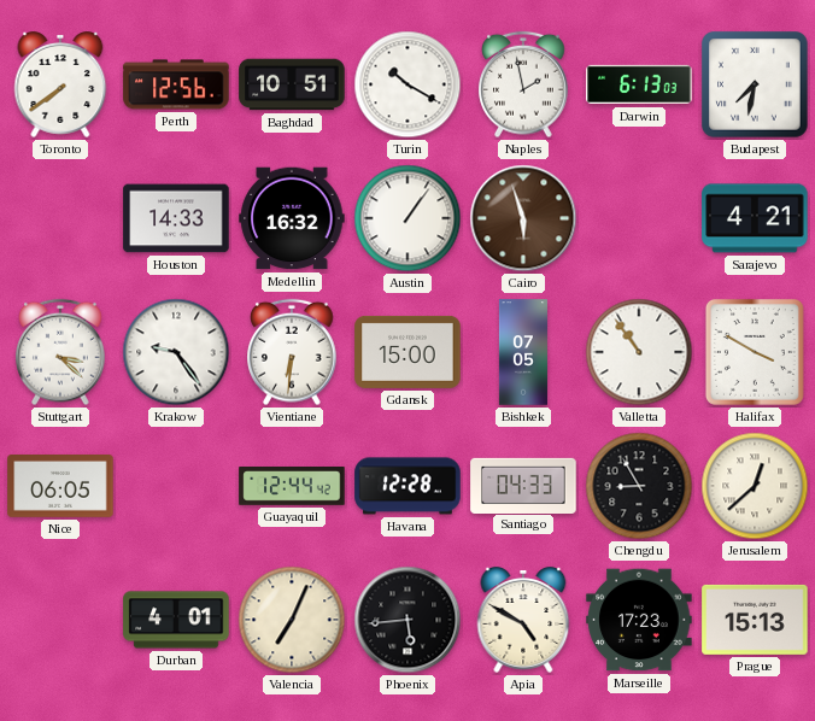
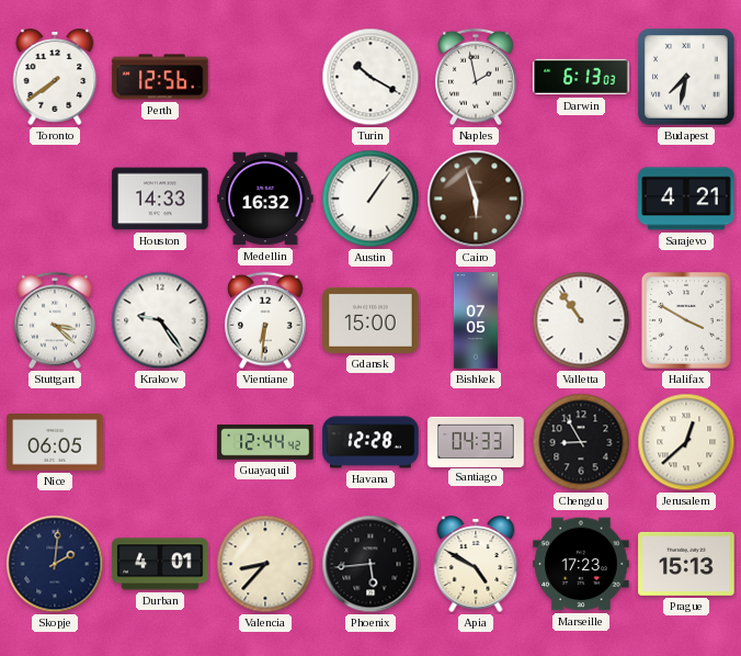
Baghdad: 10:51 -> none
Skopje: none -> 2:01
Valencia: 7:04 -> 8:37
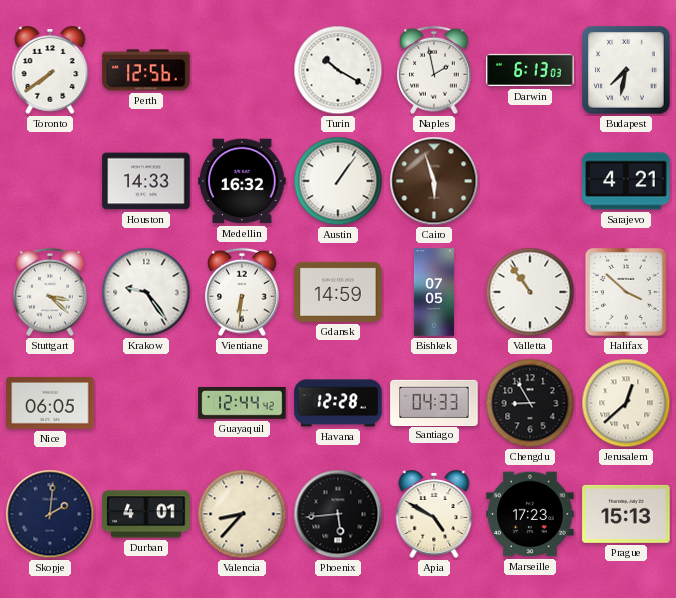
Gdansk: 15:00 -> 14:59
Halifax: 3:50 -> 3:52
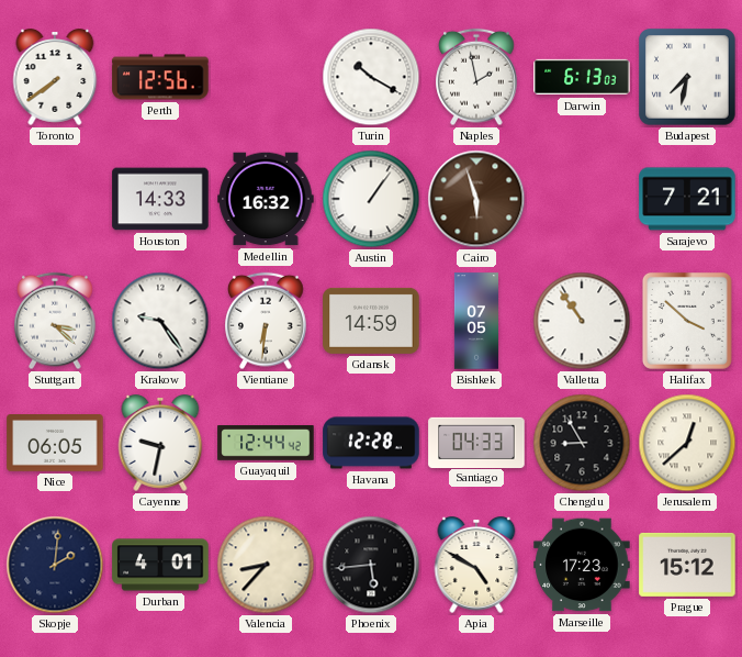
Sarajevo: 4:21 -> 7:21
Cayenne: none -> 9:32
Prague: 15:13 -> 15:12
